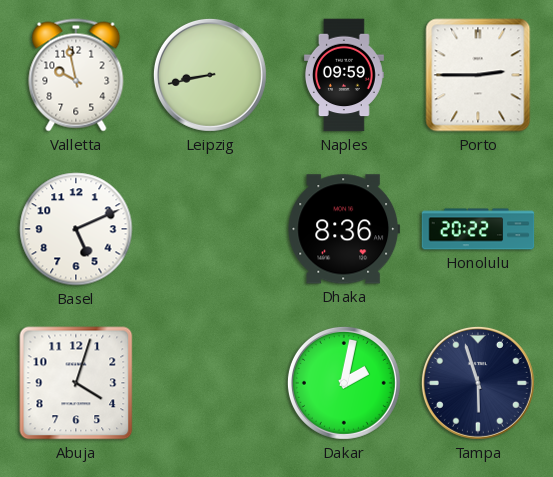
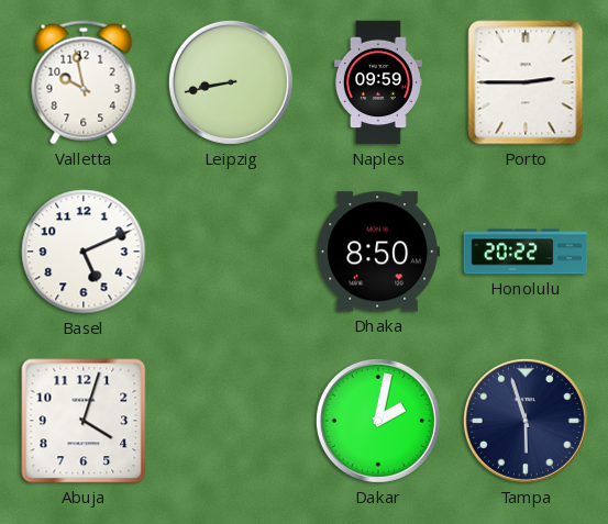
Dhaka: 8:36 -> 8:50
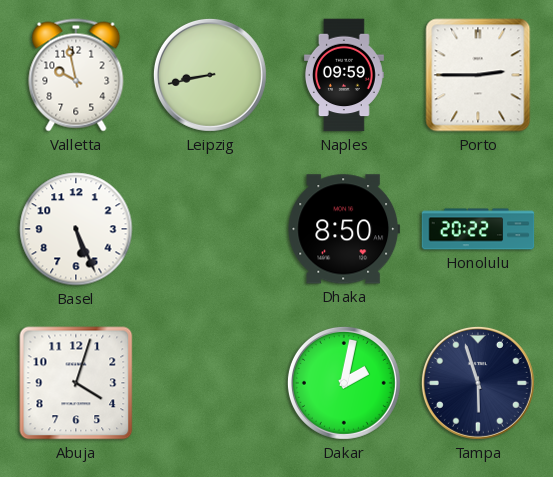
Basel: 5:11 -> 5:26
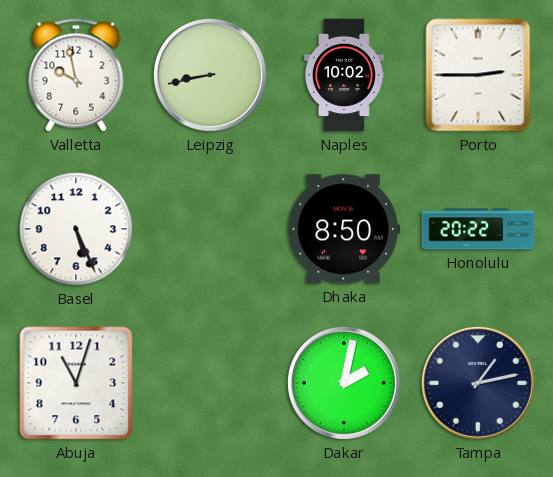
Naples: 09:59 -> 10:02
Abuja: 4:03 -> 11:03
Tampa: 5:57 -> 1:13
